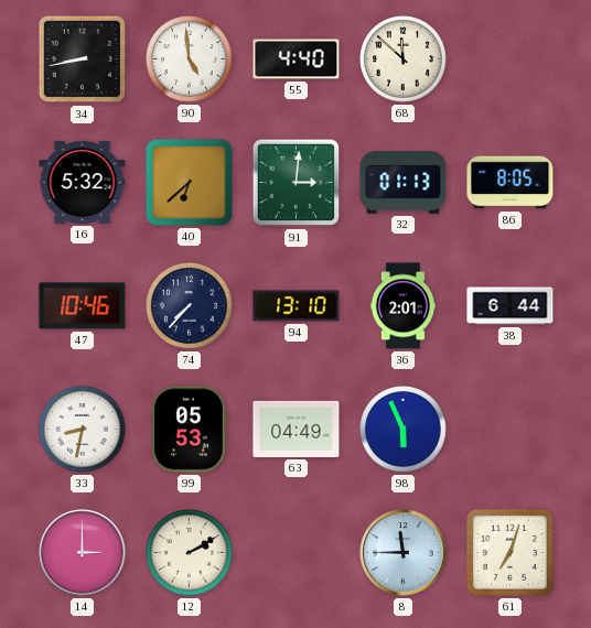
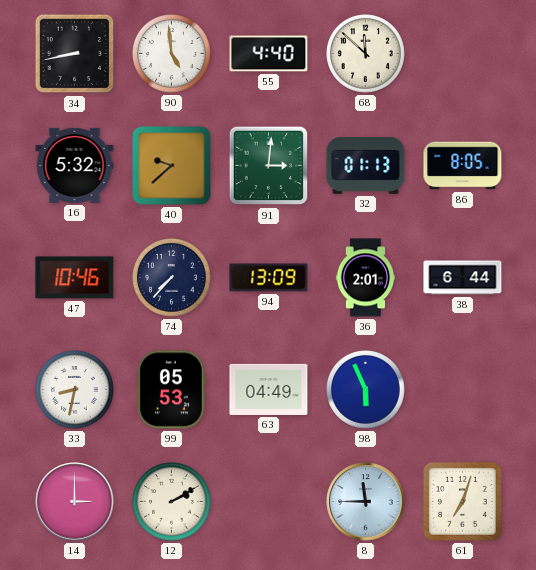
40: 6:38 -> 9:38
94: 13:10 -> 13:09
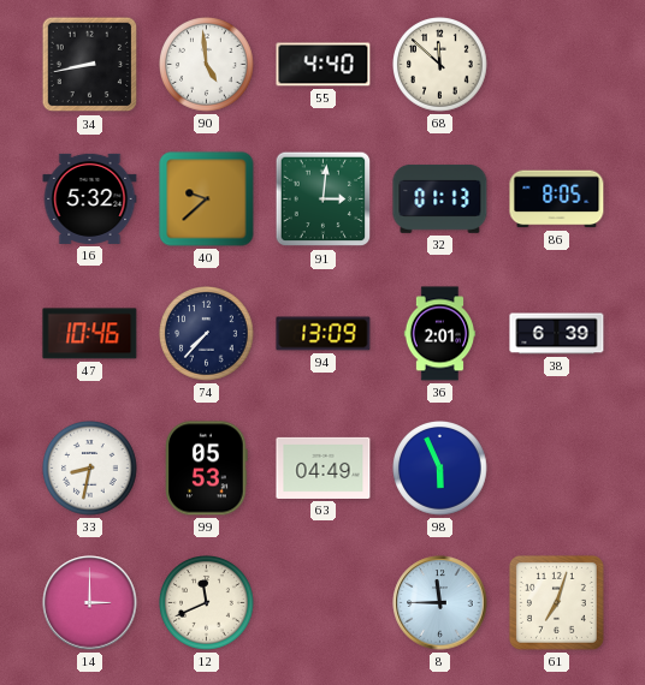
38: 6:44 -> 6:39
12: 2:10 -> 11:41
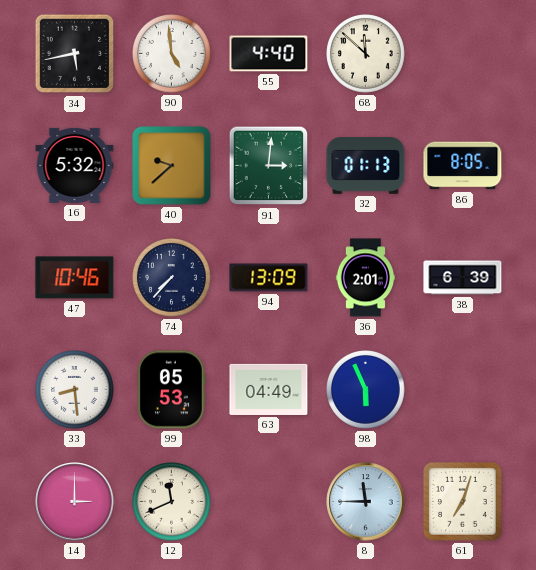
34: 8:43 -> 5:43
33: 8:32 -> 8:29
